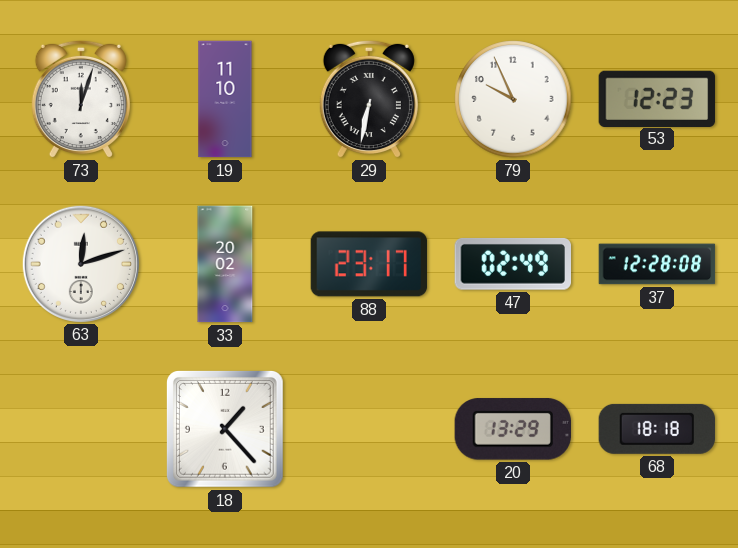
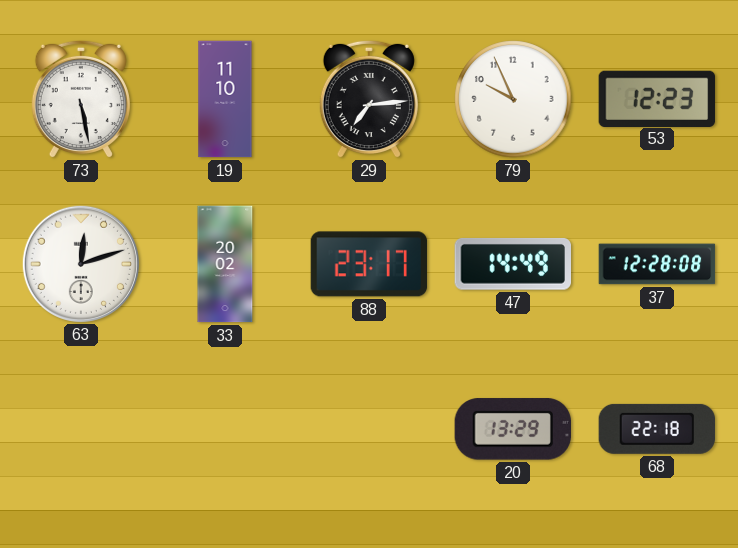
73: 12:03 -> 5:28
29: 6:32 -> 7:14
47: 02:49 -> 14:49
18: 1:23 -> none
68: 18:18 -> 22:18
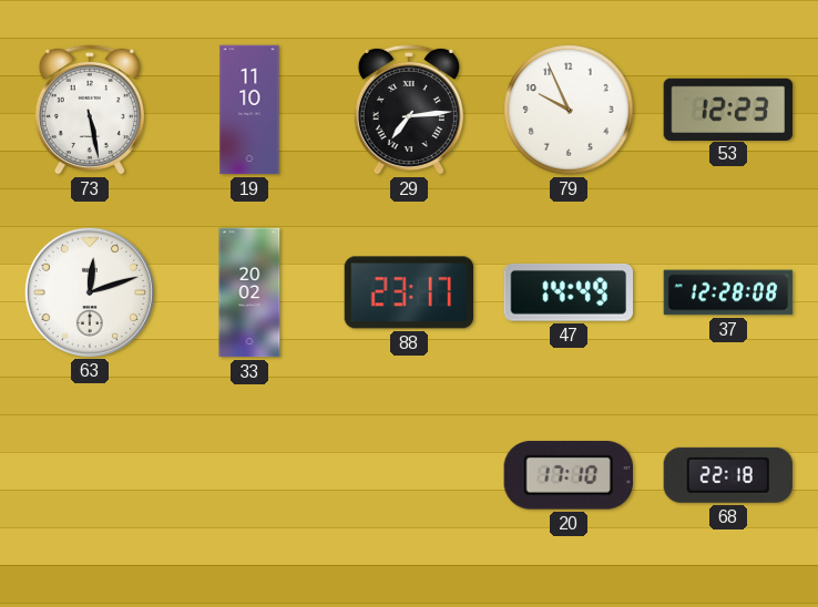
20: 13:29 -> 17:10
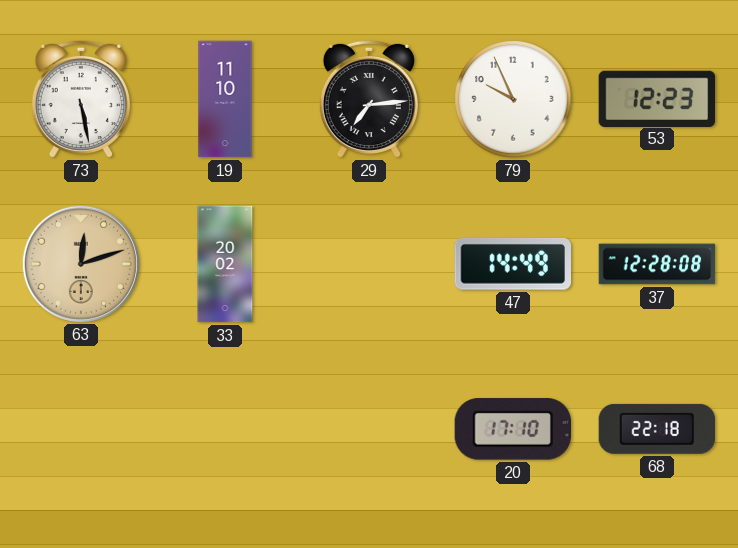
63 dial: white -> champagne
88: 23:17 -> none
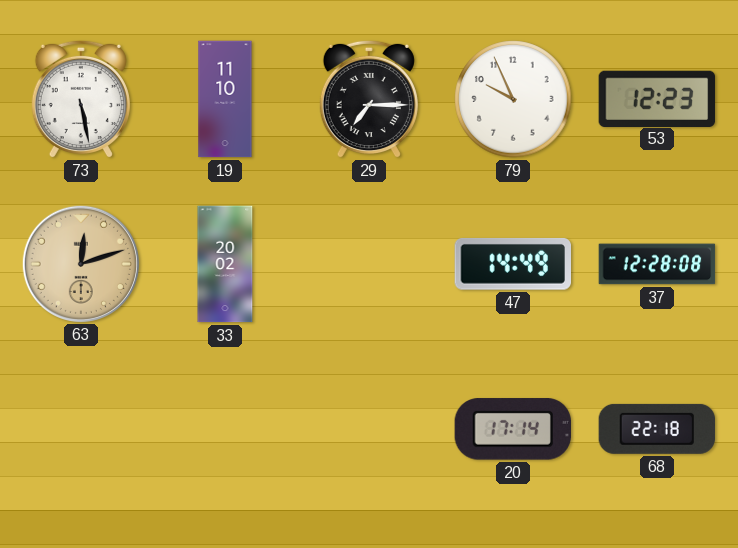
29: 7:14 -> 7:15
20: 17:10 -> 17:14
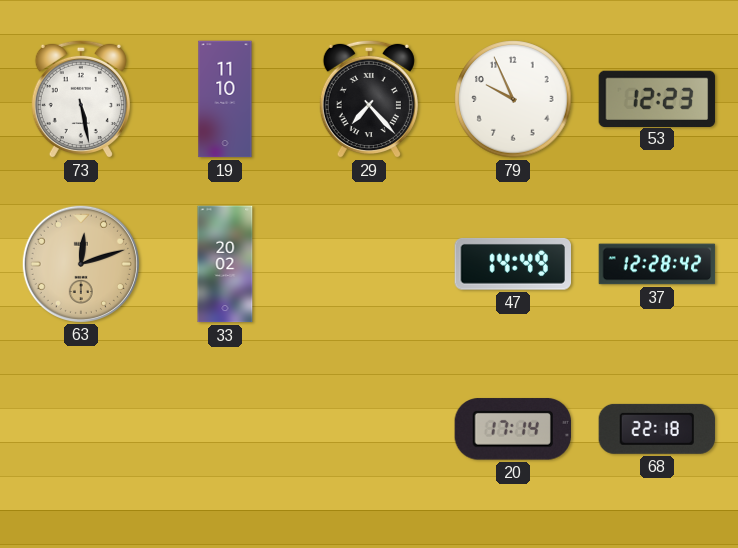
29: 7:15 -> 7:23
37: 12:28:08 -> 12:28:42
